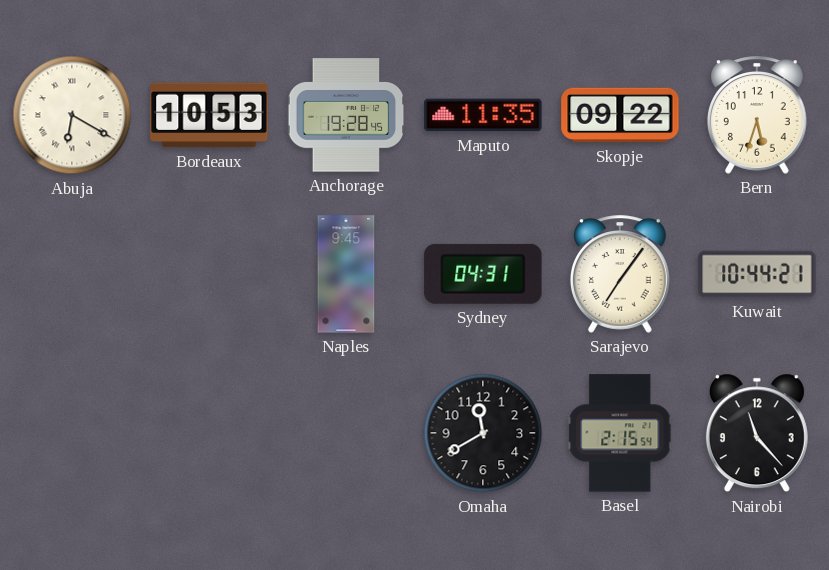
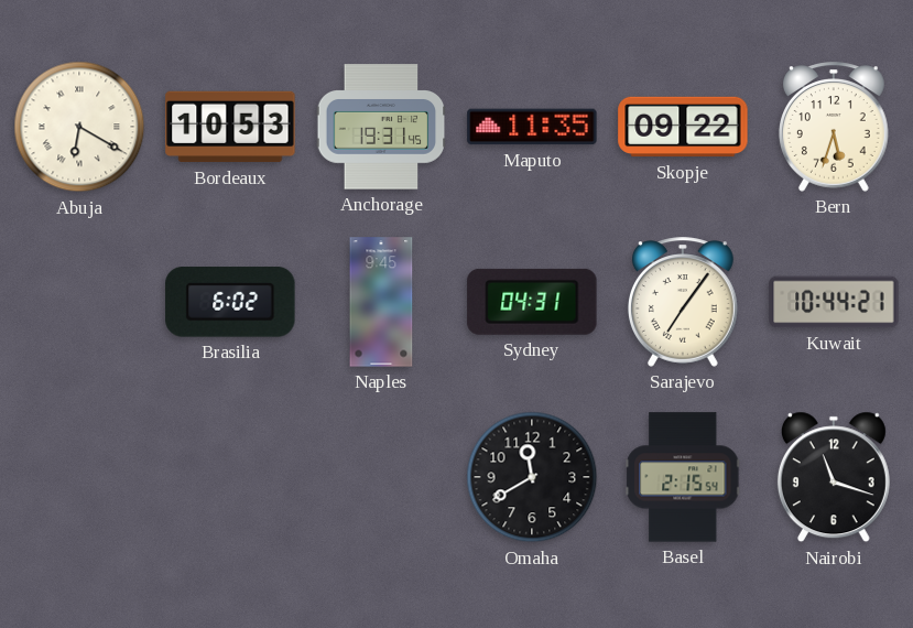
Anchorage: 19:28 -> 19:31
Brasilia: none -> 6:02
Nairobi: 11:23 -> 11:18
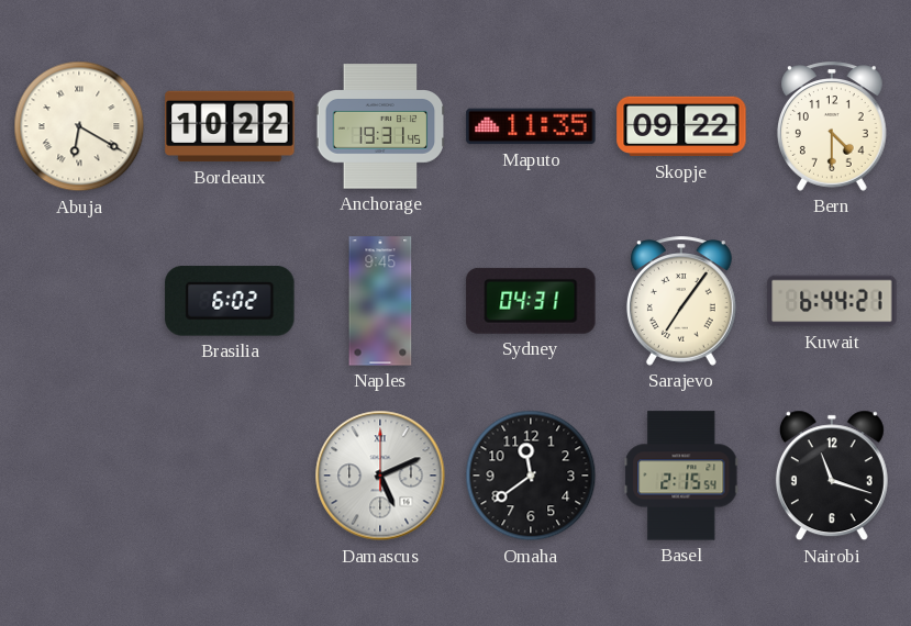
Bordeaux: 10:53 -> 10:22
Bern: 5:33 -> 4:30
Kuwait: 10:44 -> 6:44
Damascus: none -> 5:11
Omaha: 11:40 -> 11:39
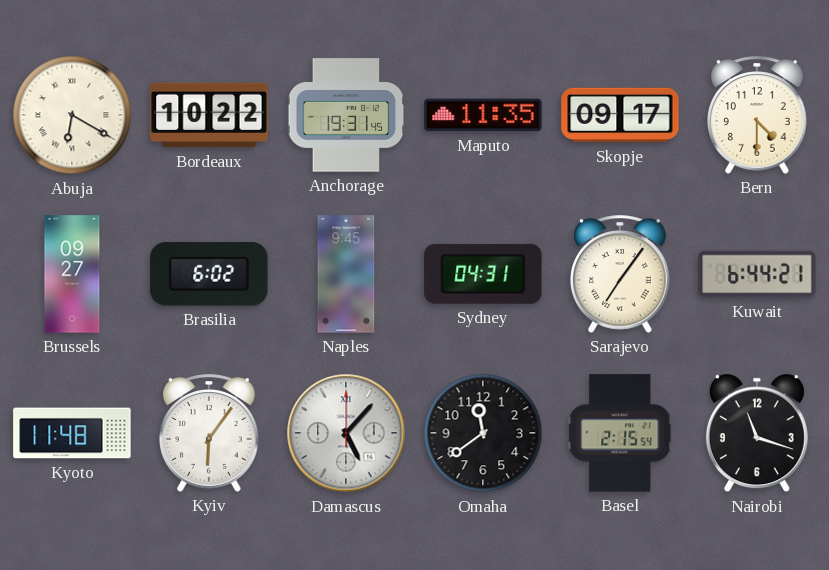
Skopje: 09:22 -> 09:17
Brussels: none -> 09:27
Kyoto: none -> 11:48
Kyiv: none -> 6:06
Damascus: 5:11 -> 5:07
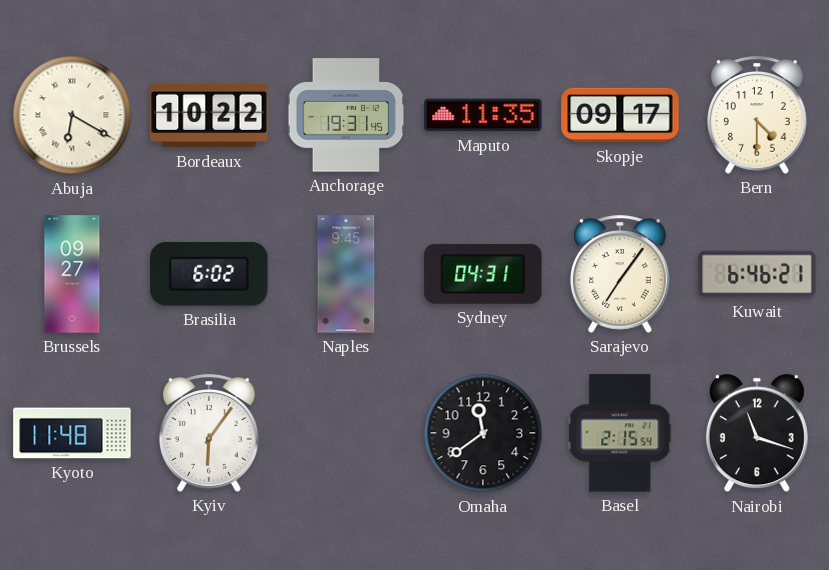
Kuwait: 6:44 -> 6:46
Damascus: 5:07 -> none
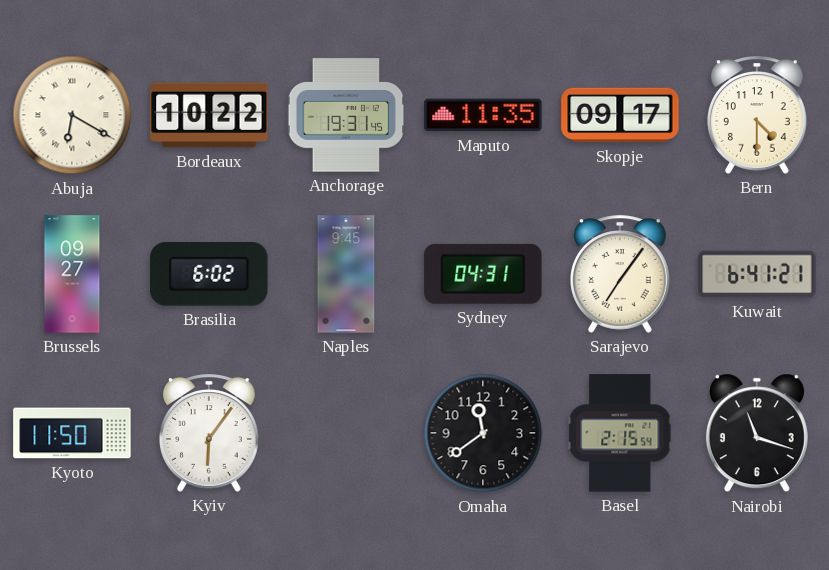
Kuwait: 6:46 -> 6:41
Kyoto: 11:48 -> 11:50
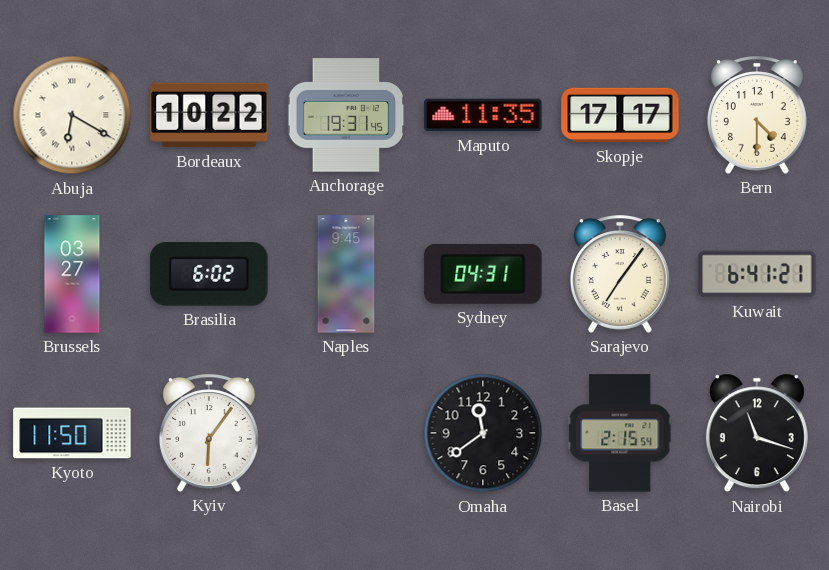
Skopje: 09:17 -> 17:17
Brussels: 09:27 -> 03:27
